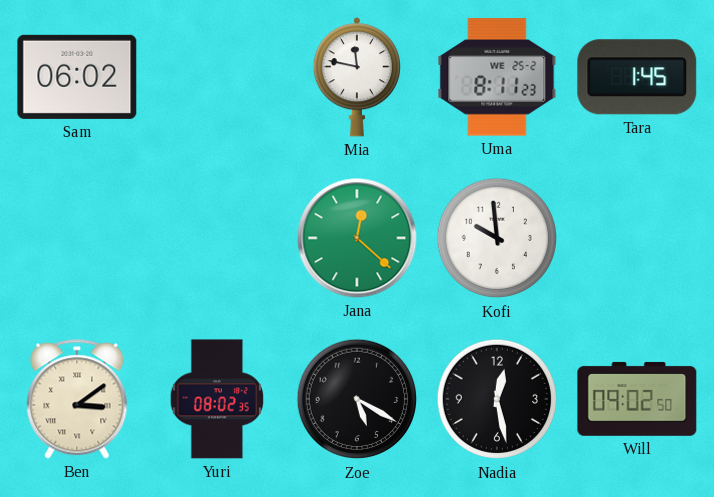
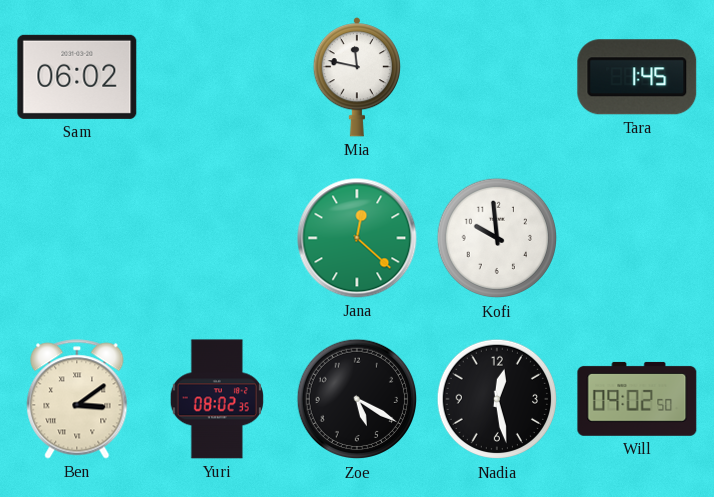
Uma: 8:11 -> none
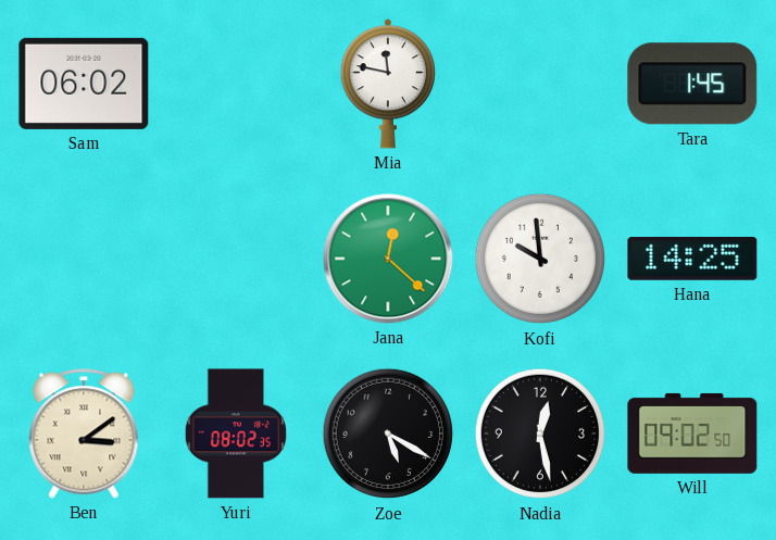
Hana: none -> 14:25
